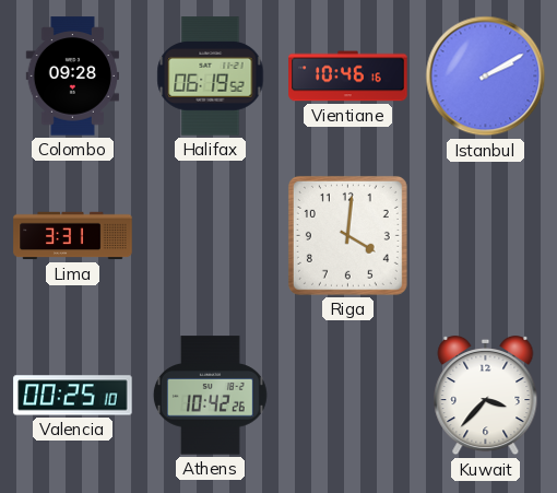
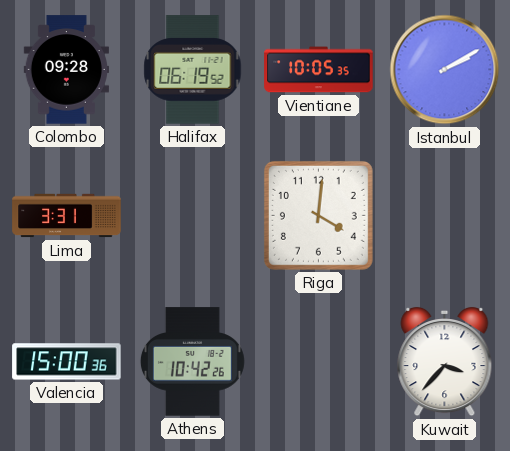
Vientiane: 10:46 -> 10:05
Valencia: 00:25 -> 15:00
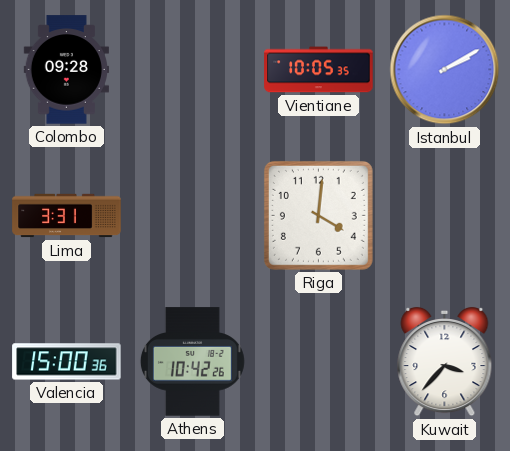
Halifax: 06:19 -> none
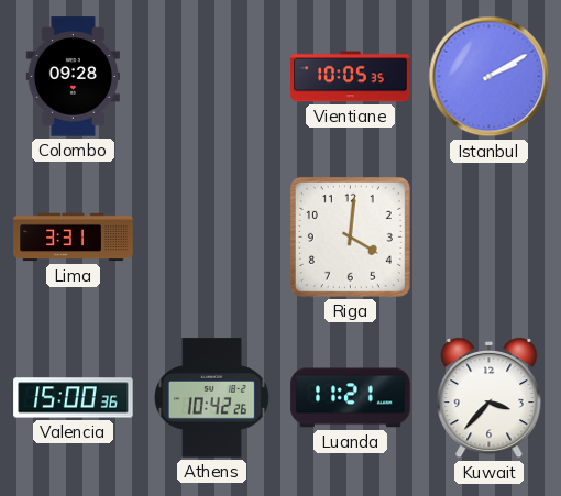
Luanda: none -> 11:21
